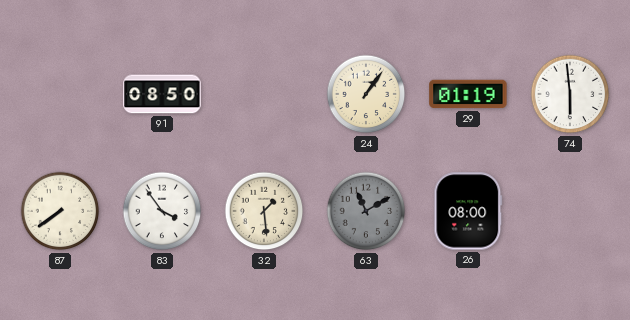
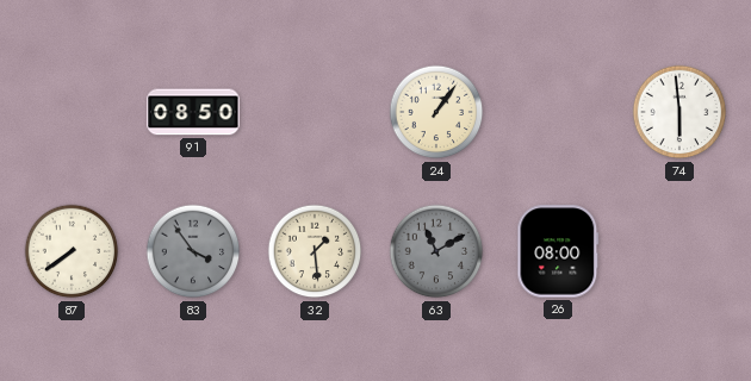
29: 01:19 -> none
83 dial: white -> grey
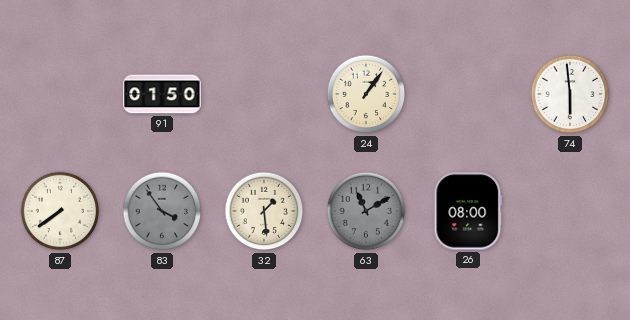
91: 08:50 -> 01:50
